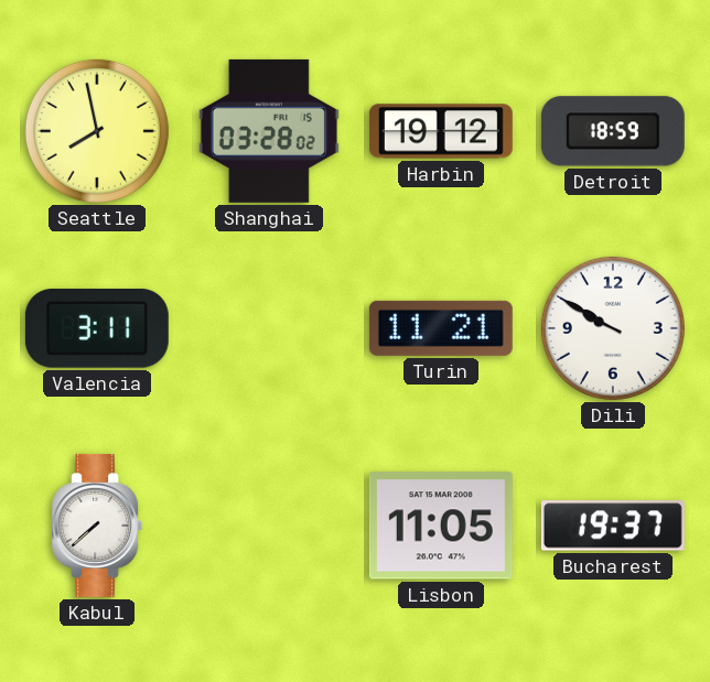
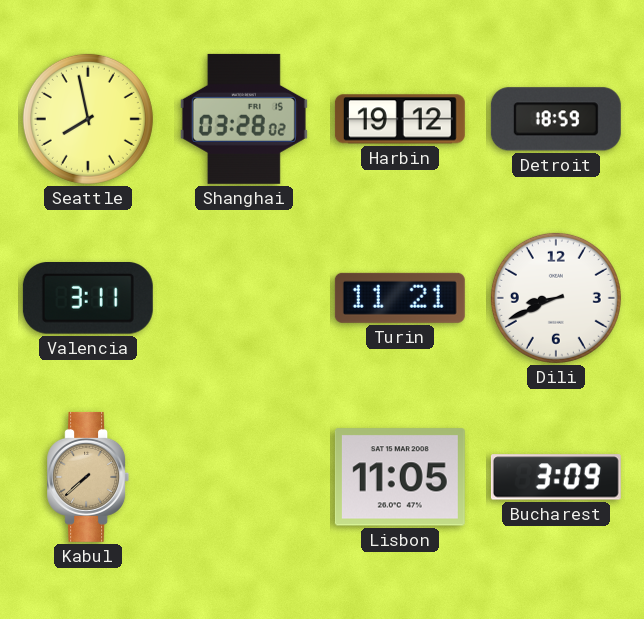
Dili: 9:50 -> 8:41
Kabul dial: white -> champagne
Bucharest: 19:37 -> 3:09
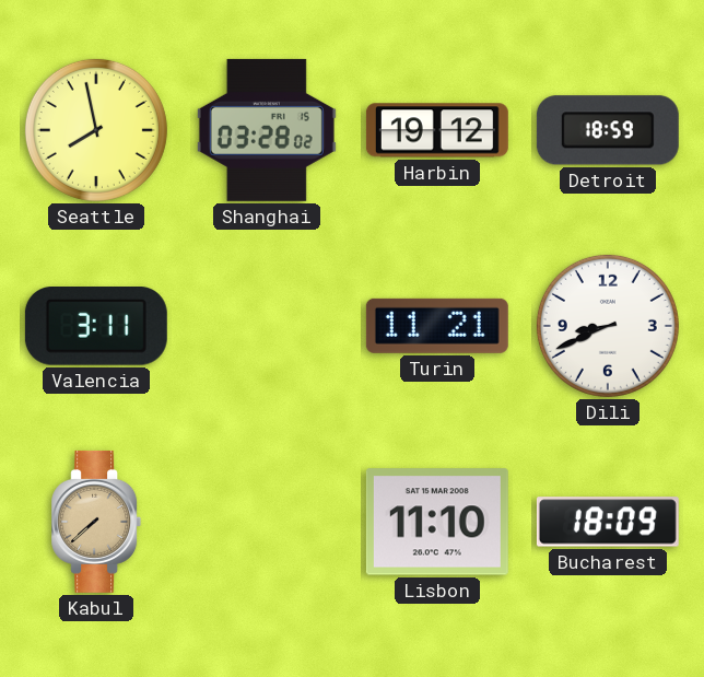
Lisbon: 11:05 -> 11:10
Bucharest: 3:09 -> 18:09
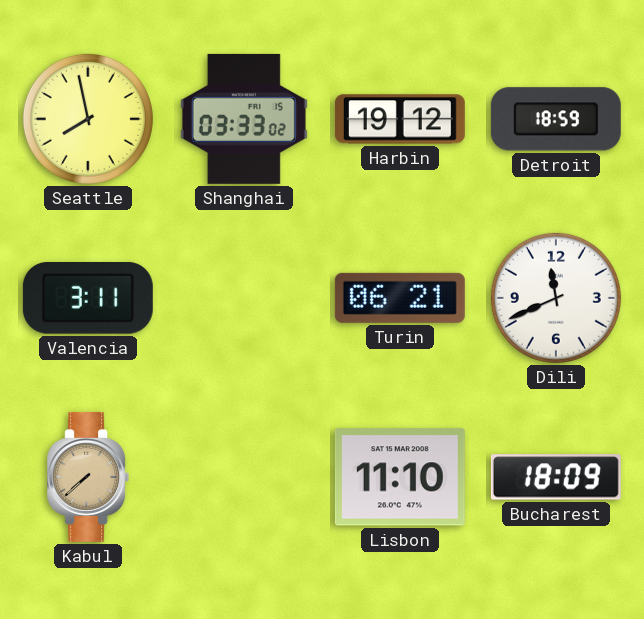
Shanghai: 03:28 -> 03:33
Turin: 11:21 -> 06:21
Dili: 8:41 -> 11:41
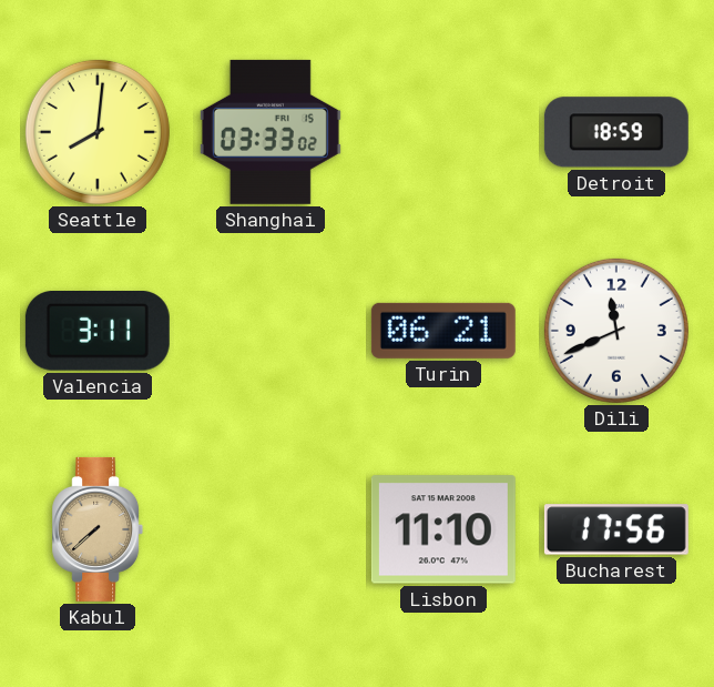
Seattle: 7:58 -> 8:01
Harbin: 19:12 -> none
Bucharest: 18:09 -> 17:56
